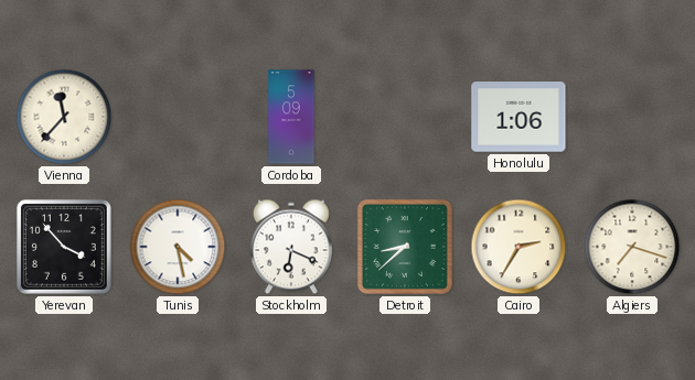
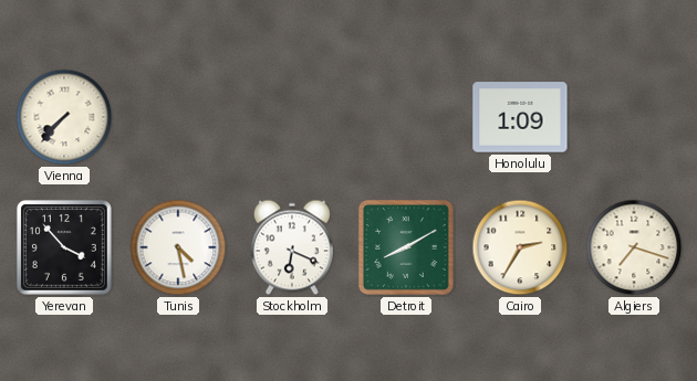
Vienna: 11:37 -> 7:37
Cordoba: 5:09 -> none
Honolulu: 1:06 -> 1:09
Detroit: 8:38 -> 8:10
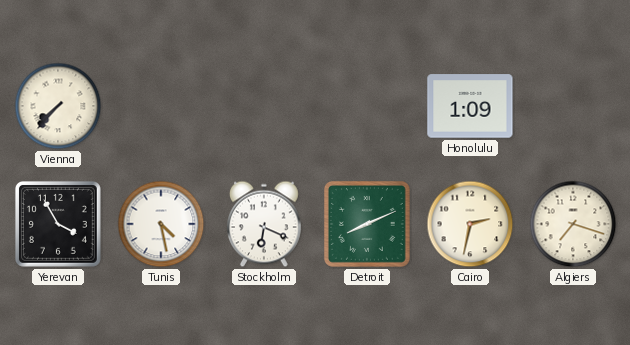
Yerevan: 3:53 -> 3:55
Detroit: 8:10 -> 8:11
Cairo: 2:35 -> 2:32
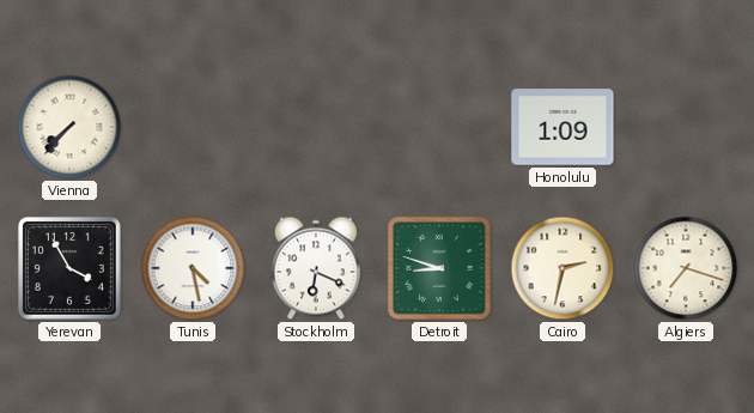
Detroit: 8:11 -> 8:48
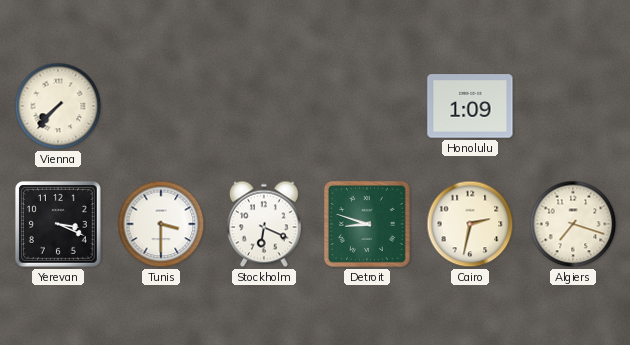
Yerevan: 3:55 -> 3:19
Tunis: 4:28 -> 3:30
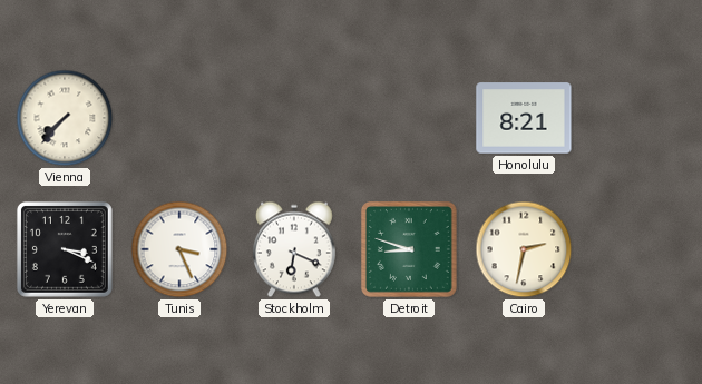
Honolulu: 1:09 -> 8:21
Tunis: 3:30 -> 3:26
Algiers: 7:18 -> none
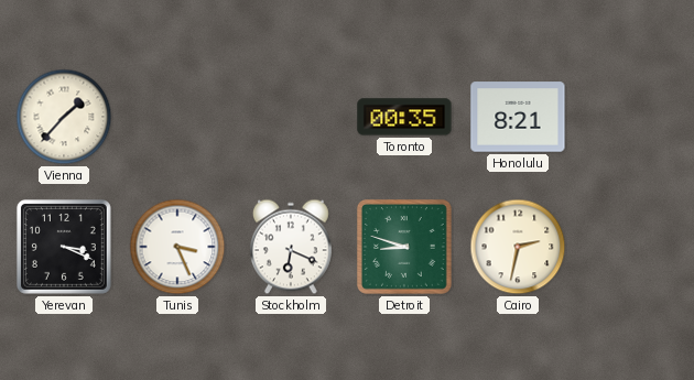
Vienna: 7:37 -> 1:37
Toronto: none -> 00:35
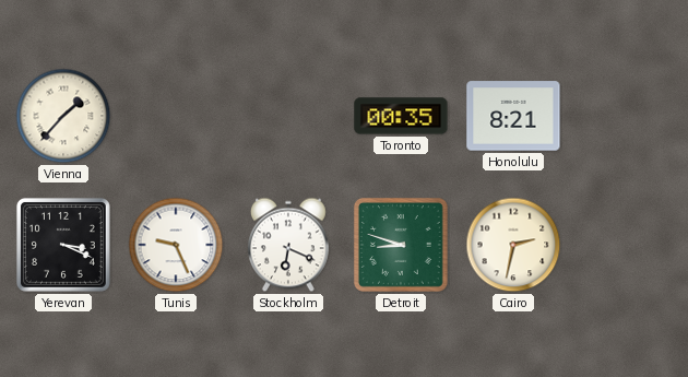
Tunis: 3:26 -> 9:26
